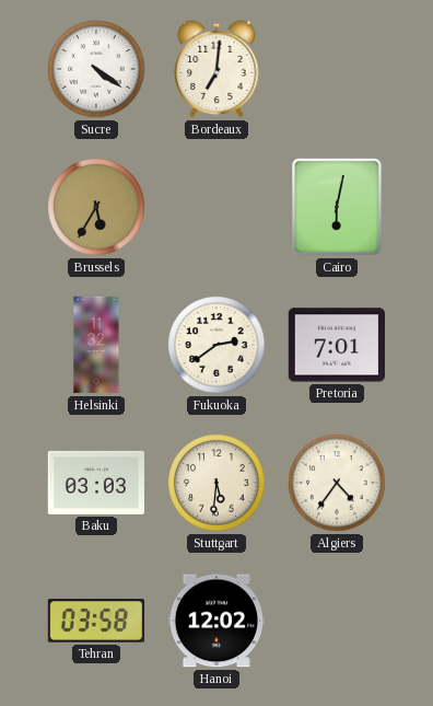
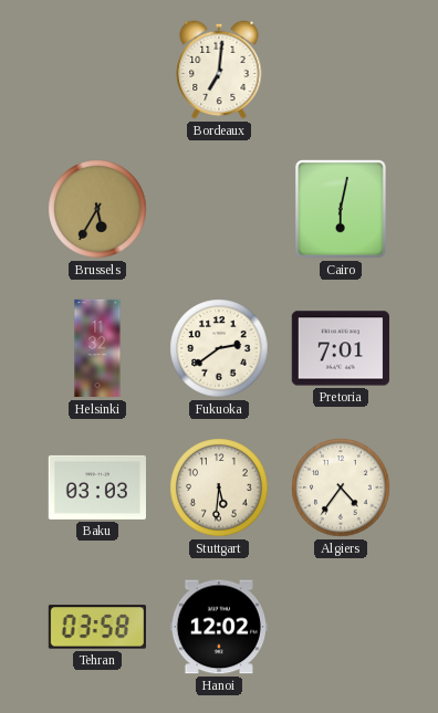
Sucre: 4:21 -> none
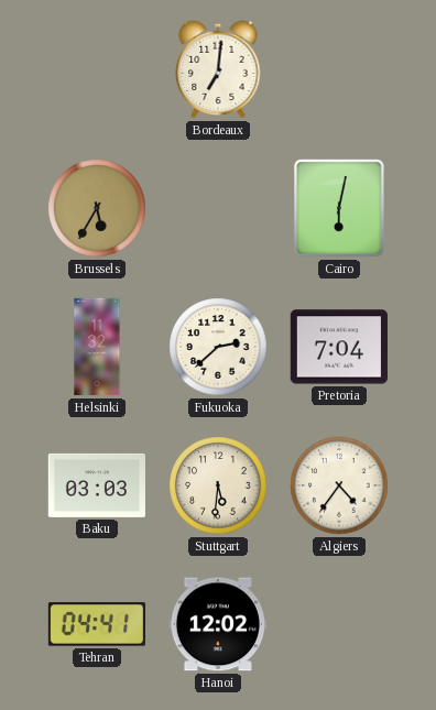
Fukuoka: 2:39 -> 2:38
Pretoria: 7:01 -> 7:04
Tehran: 03:58 -> 04:41
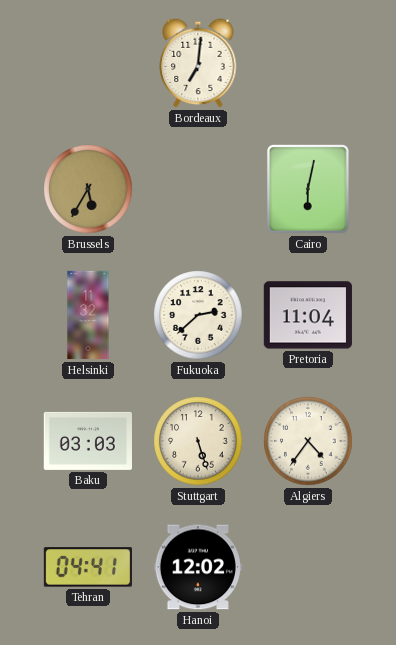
Pretoria: 7:04 -> 11:04
Stuttgart: 5:31 -> 5:27
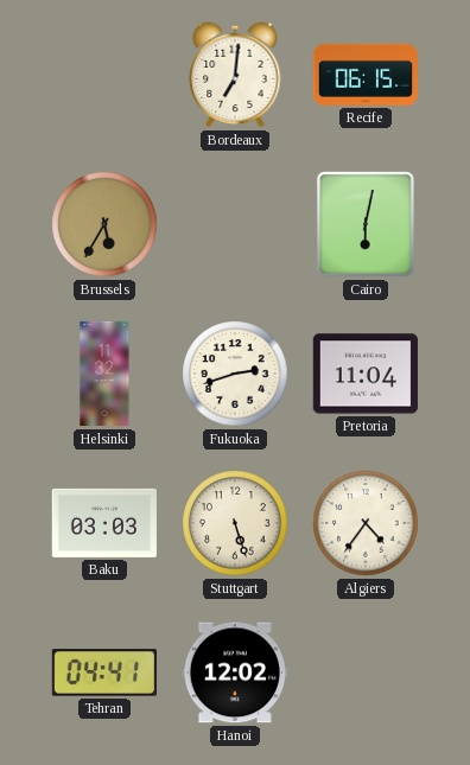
Recife: none -> 06:15
Fukuoka: 2:38 -> 2:42
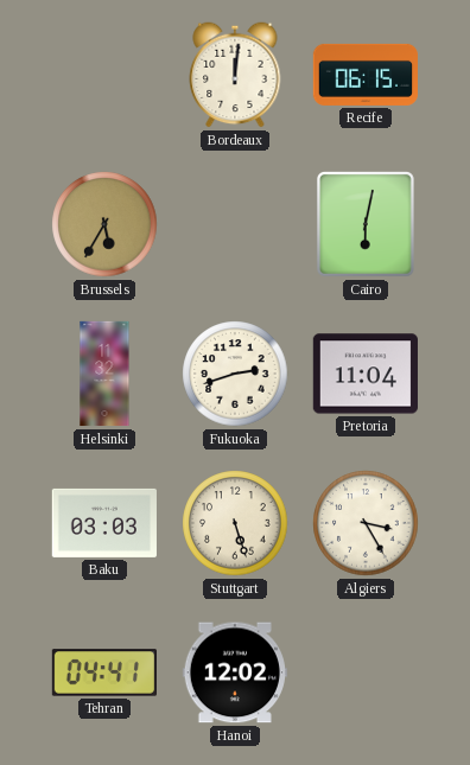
Bordeaux: 7:01 -> 12:01
Algiers: 4:36 -> 3:25
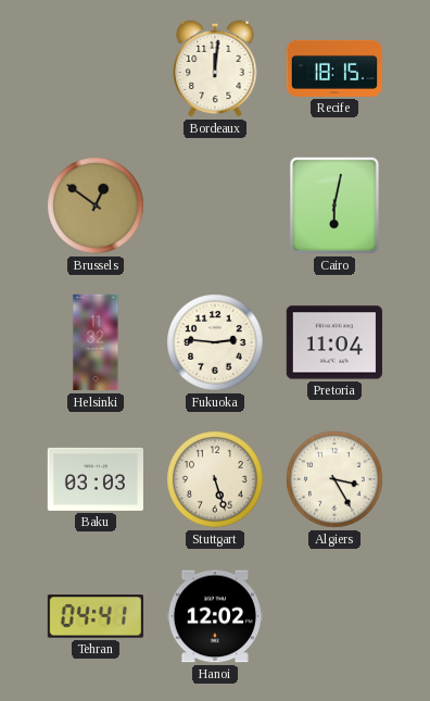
Recife: 06:15 -> 18:15
Brussels: 5:35 -> 12:51
Fukuoka: 2:42 -> 2:46
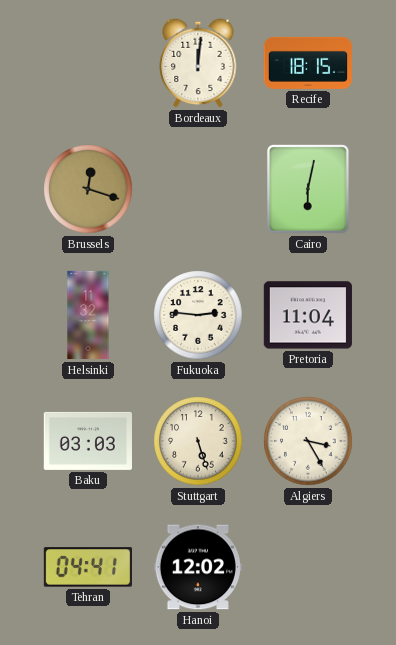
Brussels: 12:51 -> 12:18
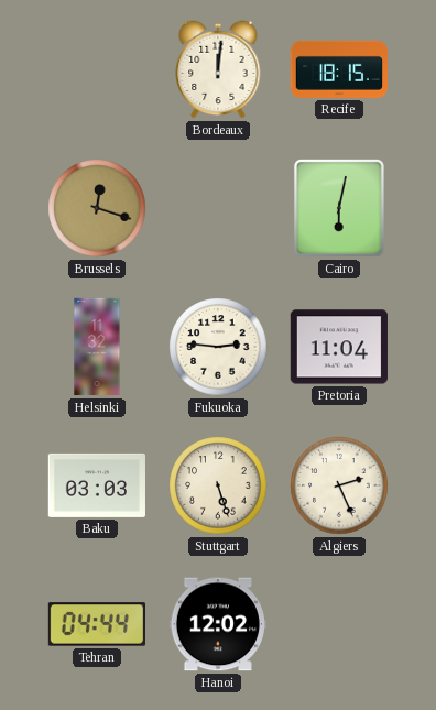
Algiers: 3:25 -> 2:26
Tehran: 04:41 -> 04:44
